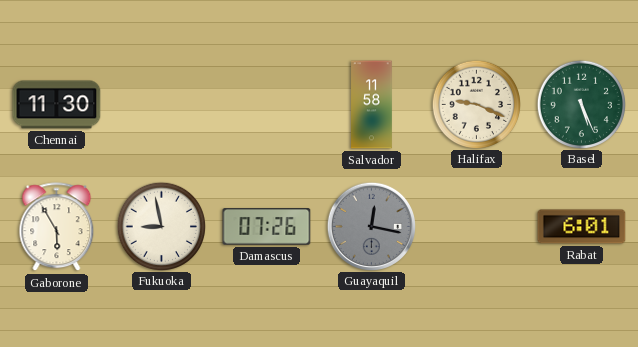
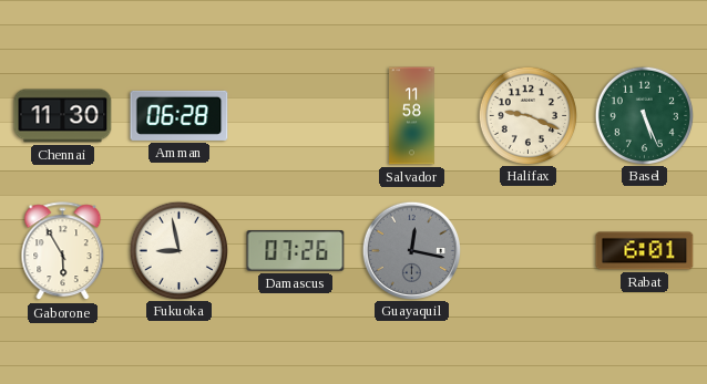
Amman: none -> 06:28
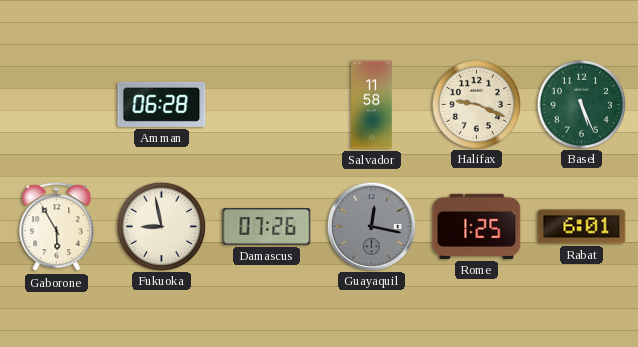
Chennai: 11:30 -> none
Rome: none -> 1:25
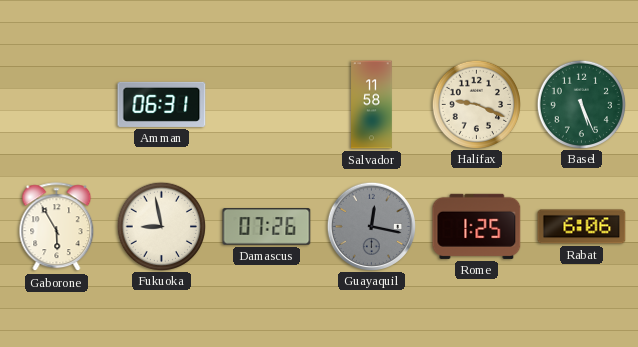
Amman: 06:28 -> 06:31
Rabat: 6:01 -> 6:06
